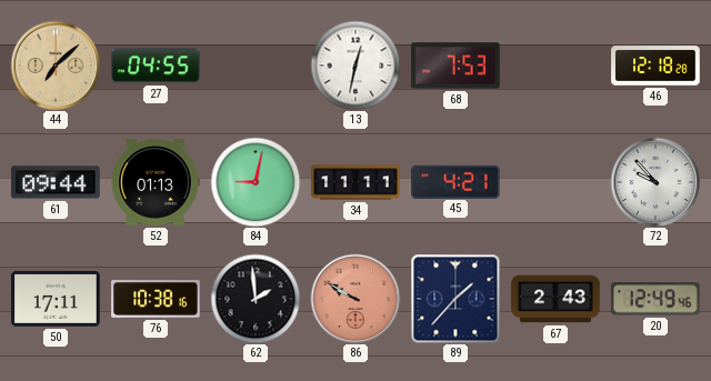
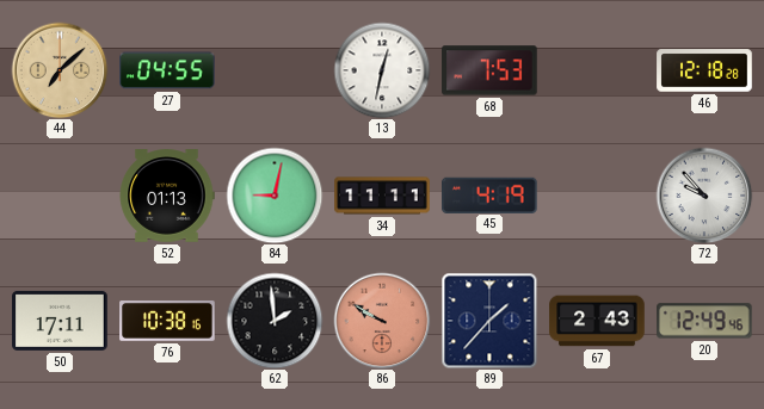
61: 09:44 -> none
45: 4:21 -> 4:19
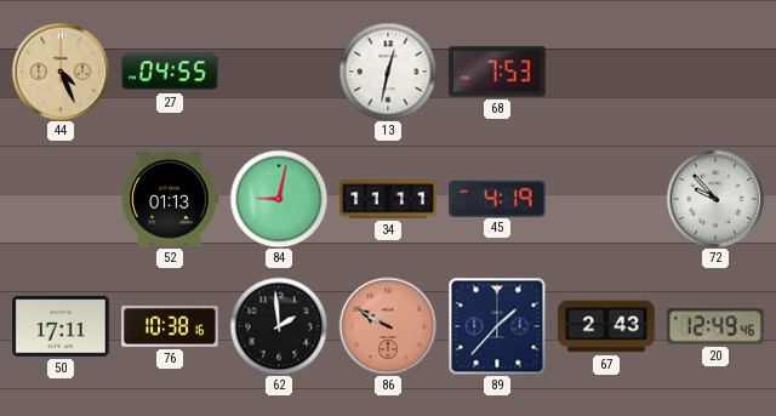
44: 7:08 -> 4:26
46: 12:18 -> none
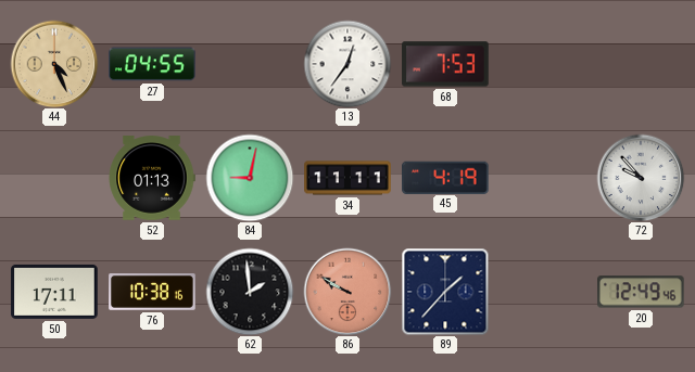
13: 12:32 -> 12:36
67: 2:43 -> none
